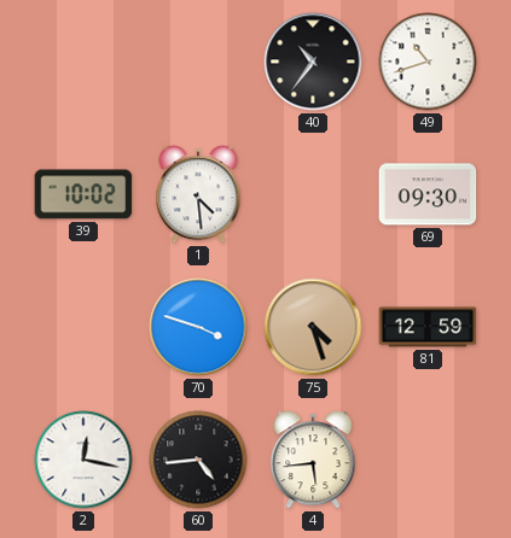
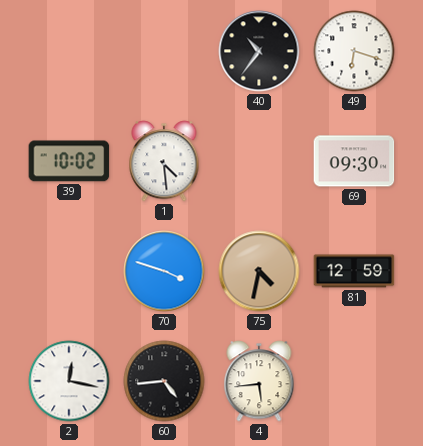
49: 10:42 -> 6:18
75: 4:27 -> 4:32
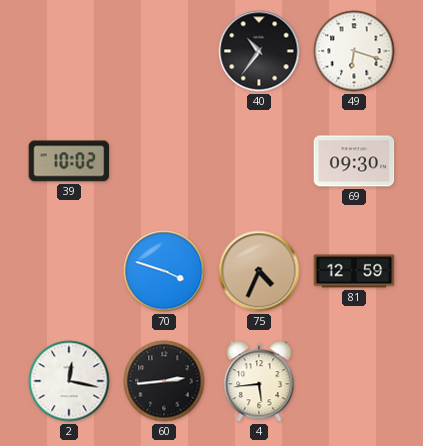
1: 4:29 -> none
75: 4:32 -> 4:34
60: 4:44 -> 2:44
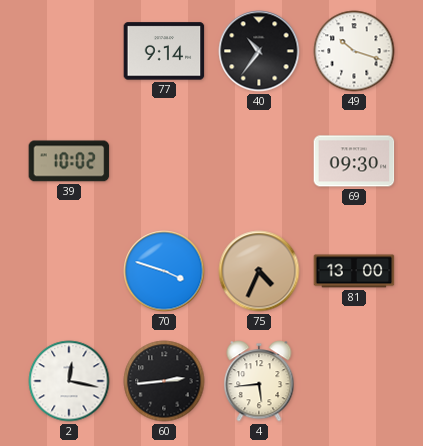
77: none -> 9:14
49: 6:18 -> 10:18
81: 12:59 -> 13:00
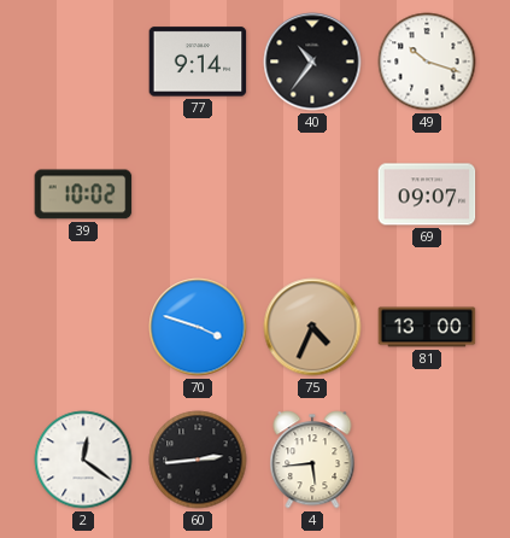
69: 09:30 -> 09:07
2: 12:17 -> 12:21
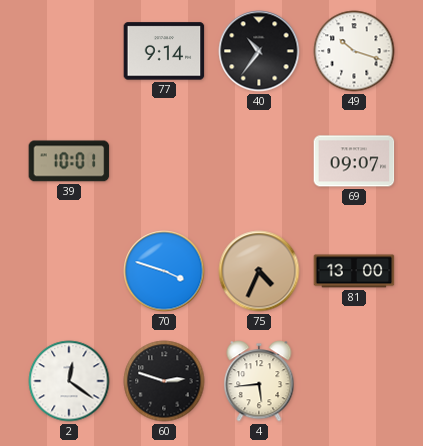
39: 10:02 -> 10:01
60: 2:44 -> 2:48
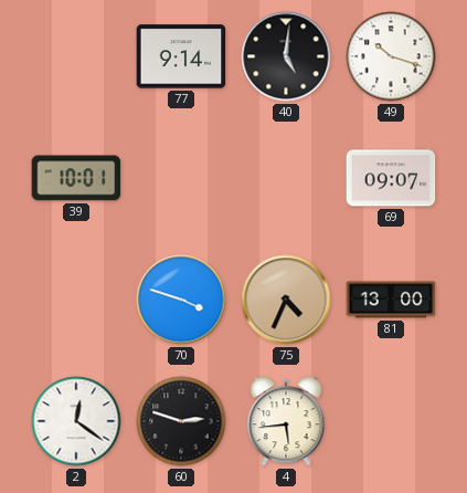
40: 10:36 -> 5:01
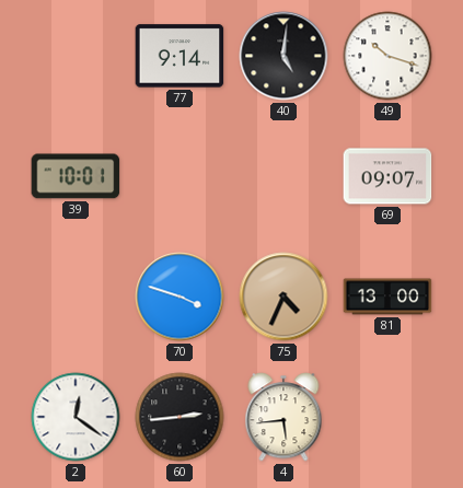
60: 2:48 -> 2:44
